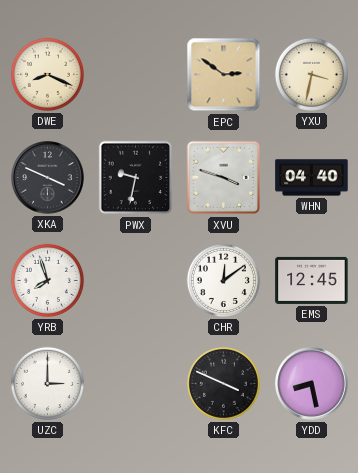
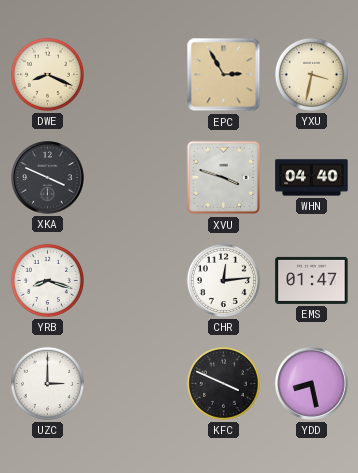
EPC: 2:51 -> 2:55
PWX: 9:32 -> none
YRB: 7:57 -> 8:18
CHR: 12:09 -> 12:14
EMS: 12:45 -> 01:47
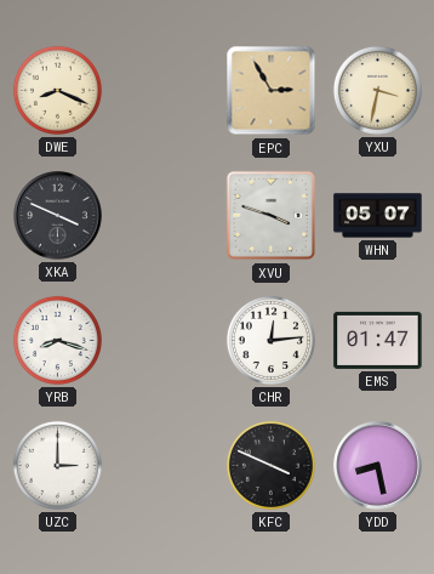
WHN: 04:40 -> 05:07
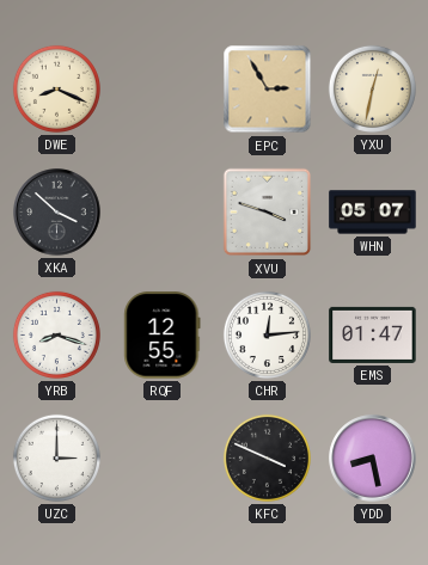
YXU: 3:32 -> 12:32
XKA: 3:49 -> 3:52
RQF: none -> 12:55
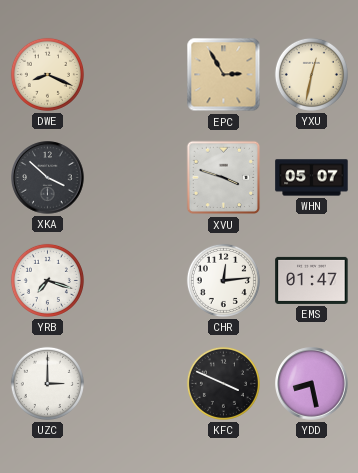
YRB: 8:18 -> 7:18
RQF: 12:55 -> none
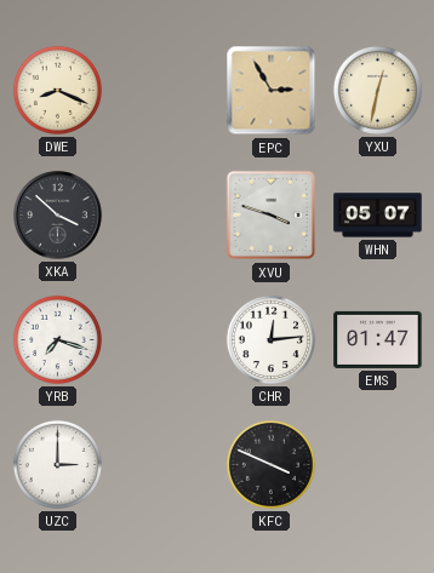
YDD: 8:28 -> none
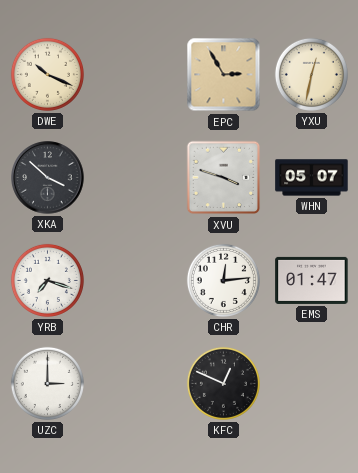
DWE: 8:19 -> 10:19
KFC: 3:49 -> 12:49
